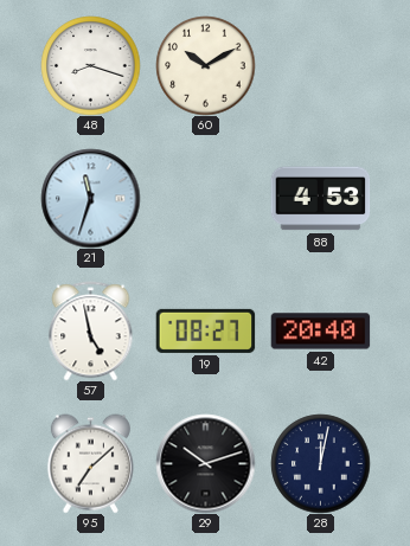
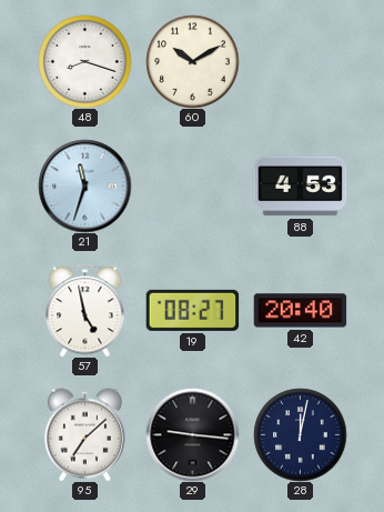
29: 10:12 -> 9:16
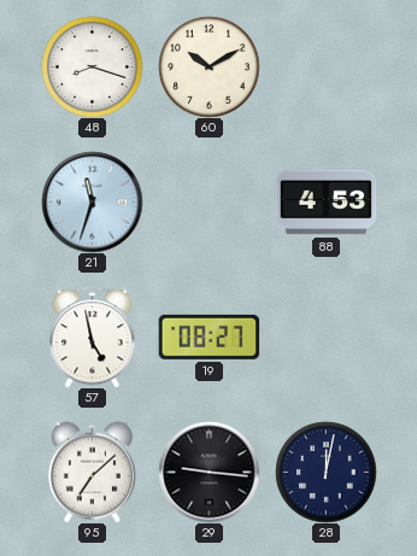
42: 20:40 -> none
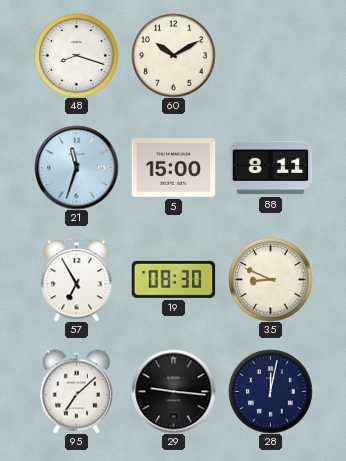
5: none -> 15:00
88: 4:53 -> 8:11
57: 4:58 -> 6:55
19: 08:27 -> 08:30
35: none -> 8:49
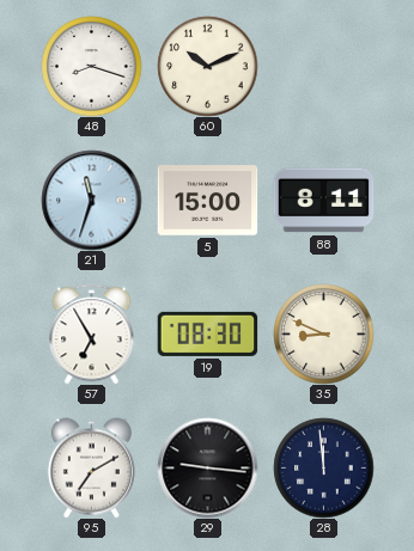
60: 10:10 -> 10:11
95: 7:08 -> 7:10
28: 12:02 -> 11:59
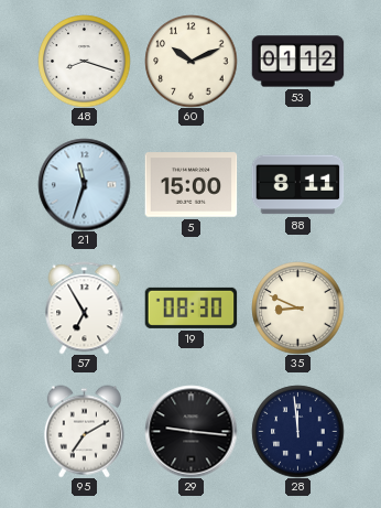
53: none -> 01:12
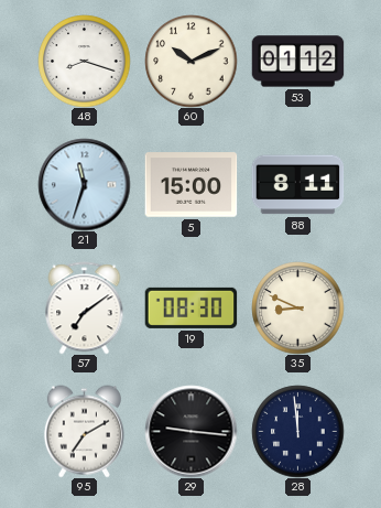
57: 6:55 -> 7:09
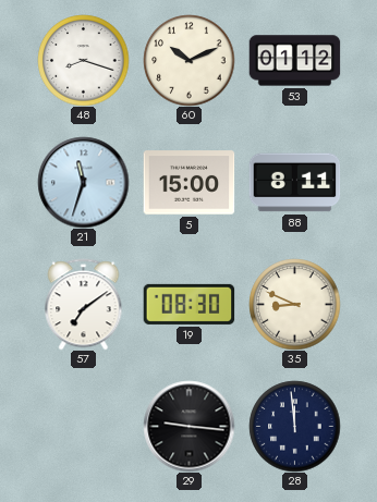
95: 7:10 -> none
